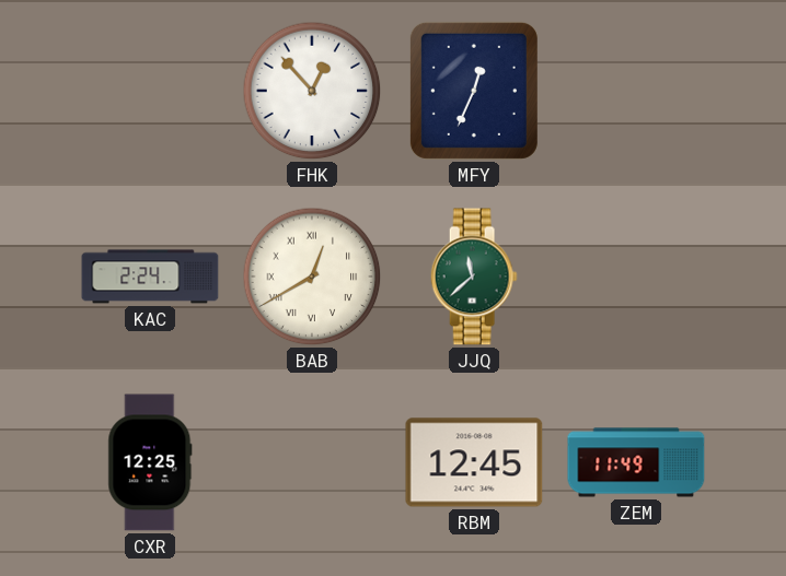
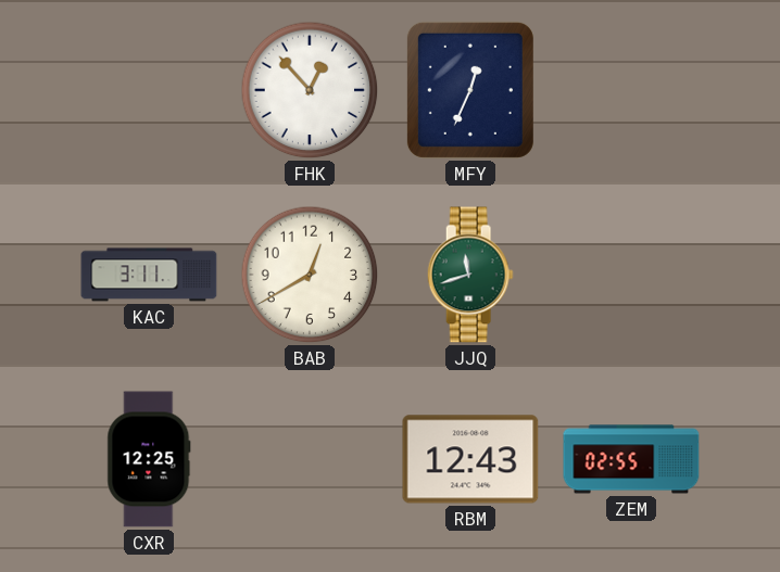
KAC: 2:24 -> 3:11
BAB numerals: Roman -> Arabic
JJQ: 11:38 -> 11:42
RBM: 12:45 -> 12:43
ZEM: 11:49 -> 02:55
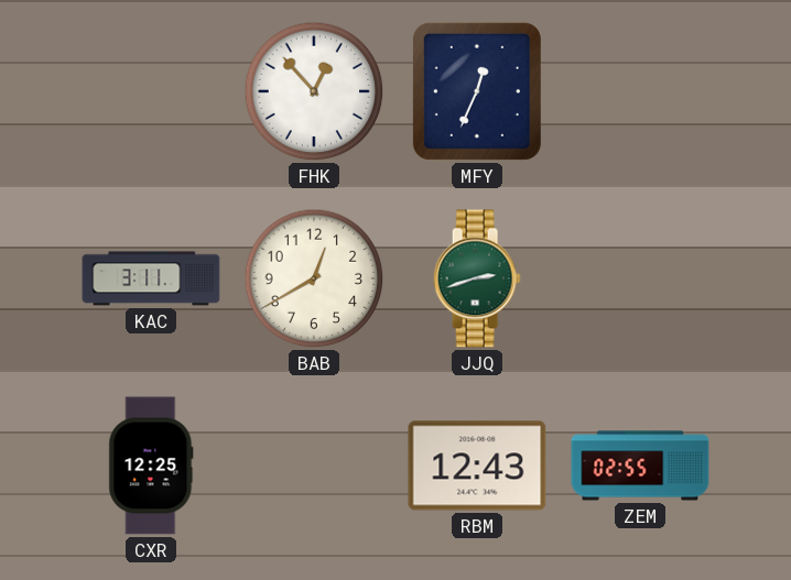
JJQ: 11:42 -> 2:42
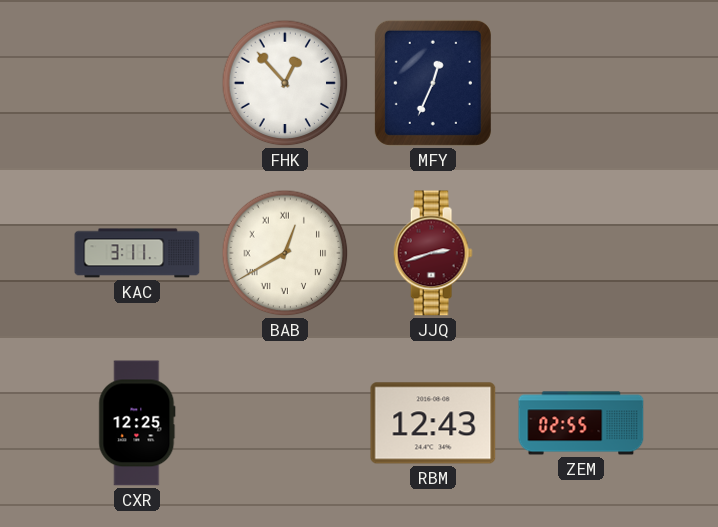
BAB numerals: Arabic -> Roman
JJQ dial: green -> burgundy
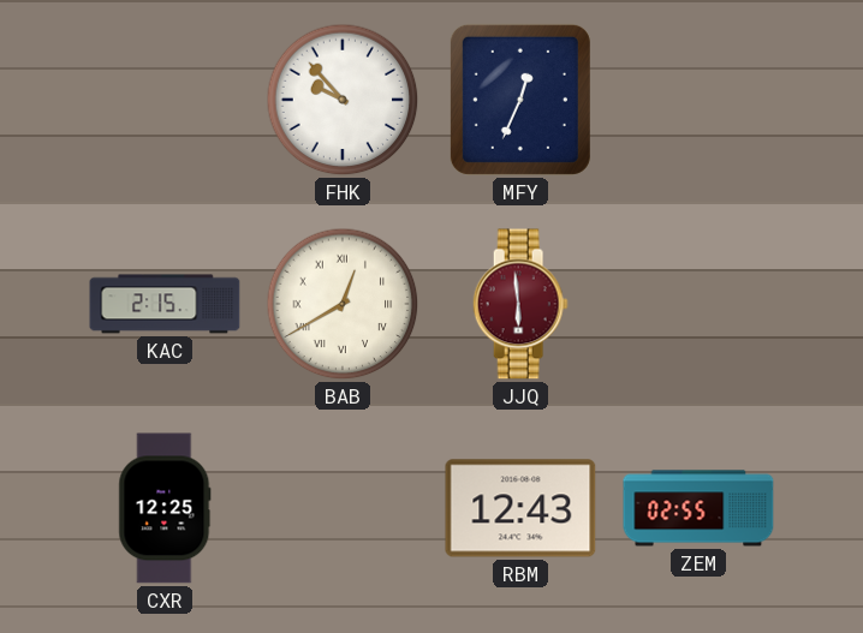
FHK: 12:53 -> 9:53
KAC: 3:11 -> 2:15
JJQ: 2:42 -> 5:59
